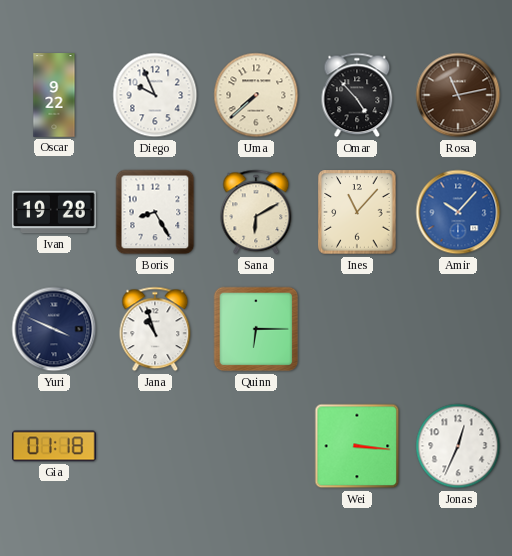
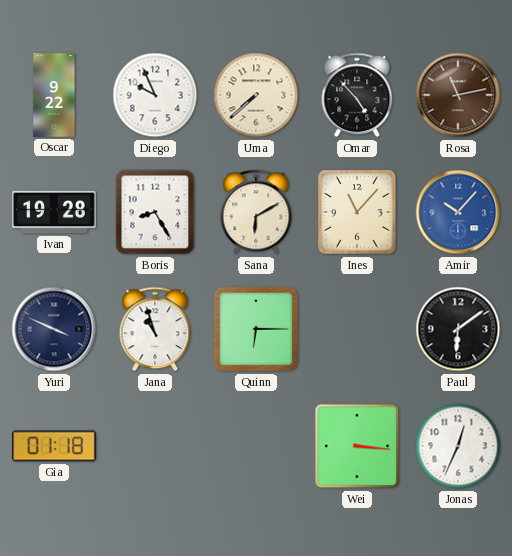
Paul: none -> 6:09
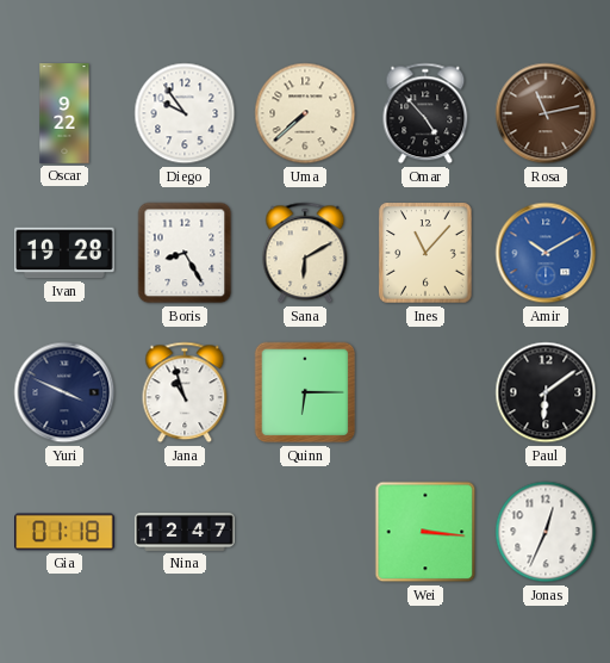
Diego: 9:56 -> 9:54
Amir: 10:07 -> 10:10
Nina: none -> 12:47
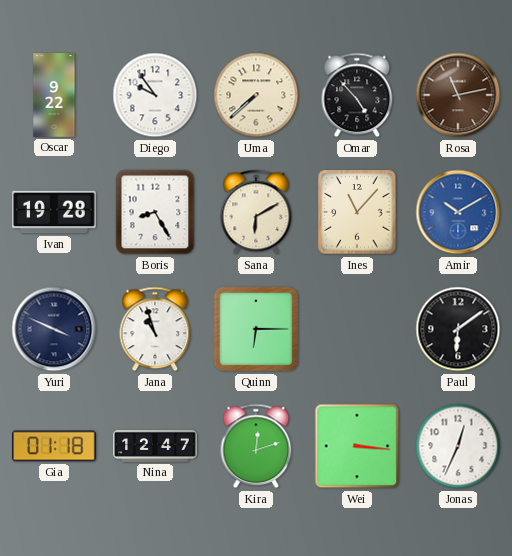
Kira: none -> 12:12
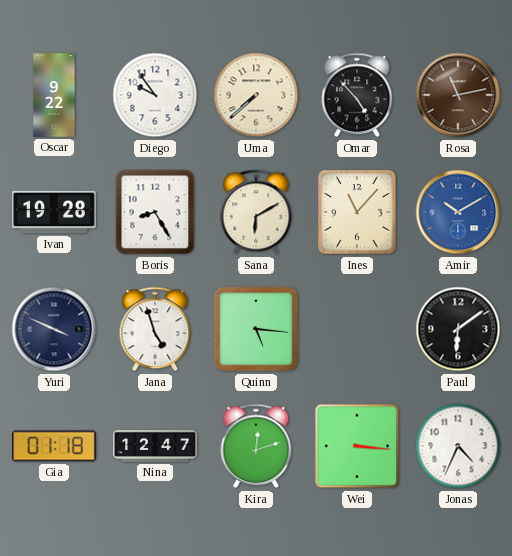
Jana: 10:57 -> 4:57
Quinn: 6:15 -> 5:16
Jonas: 12:34 -> 4:34
